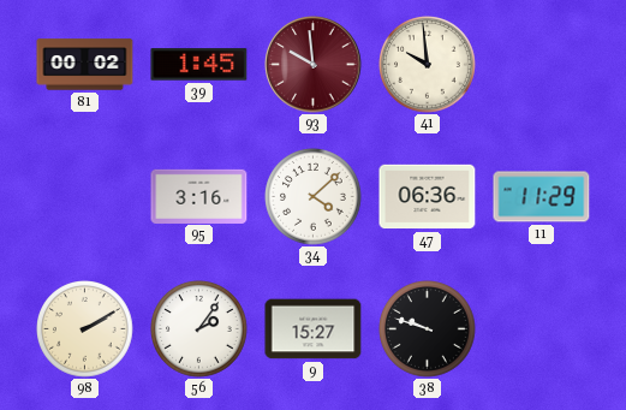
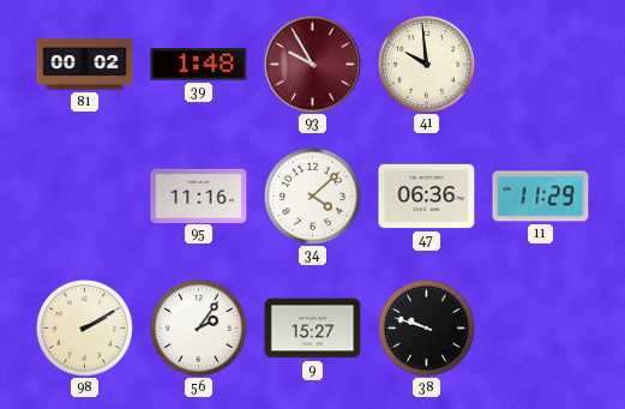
39: 1:45 -> 1:48
93: 9:59 -> 9:55
95: 3:16 -> 11:16
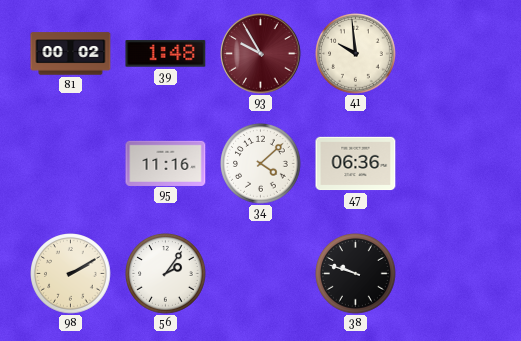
11: 11:29 -> none
9: 15:27 -> none
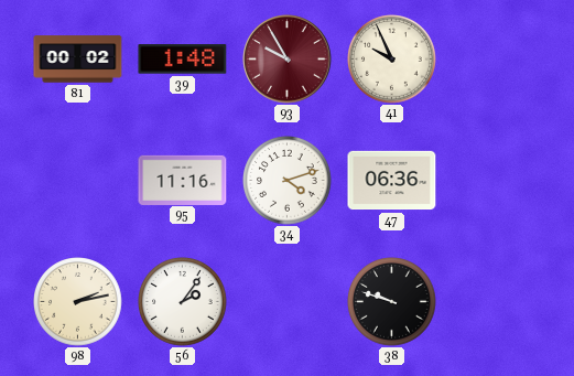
41: 9:59 -> 9:56
34: 4:08 -> 4:12
98: 2:10 -> 2:13
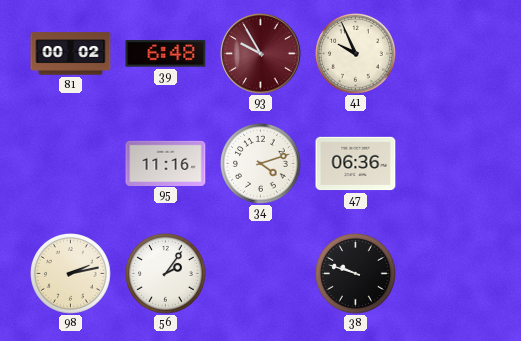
39: 1:48 -> 6:48
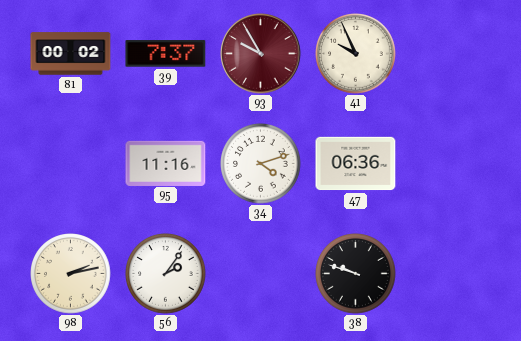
39: 6:48 -> 7:37
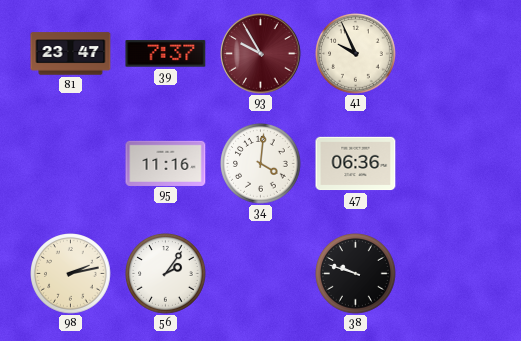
81: 00:02 -> 23:47
34: 4:12 -> 4:01
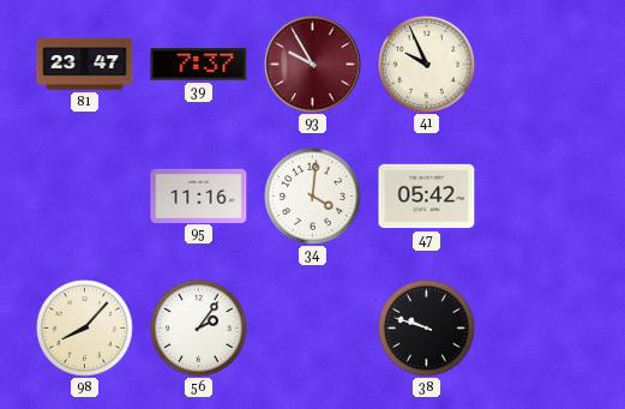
47: 06:36 -> 05:42
98: 2:13 -> 8:07
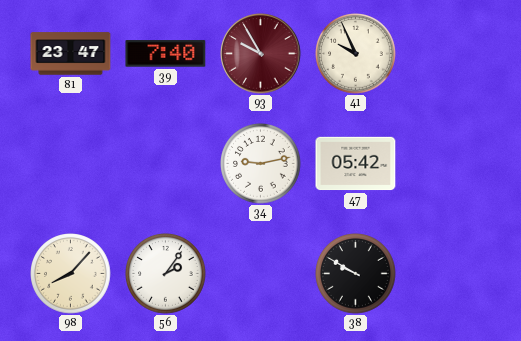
39: 7:37 -> 7:40
95: 11:16 -> none
34: 4:01 -> 9:13
38: 9:48 -> 9:50
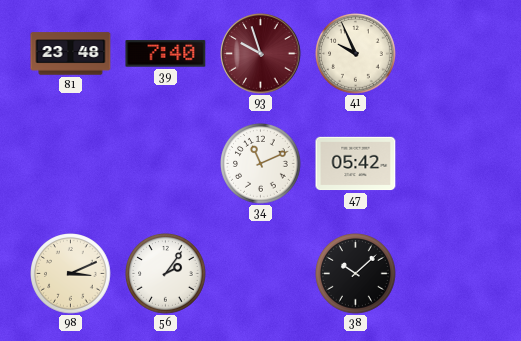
81: 23:47 -> 23:48
93: 9:55 -> 9:57
34: 9:13 -> 11:11
98: 8:07 -> 3:11
38: 9:50 -> 10:08
